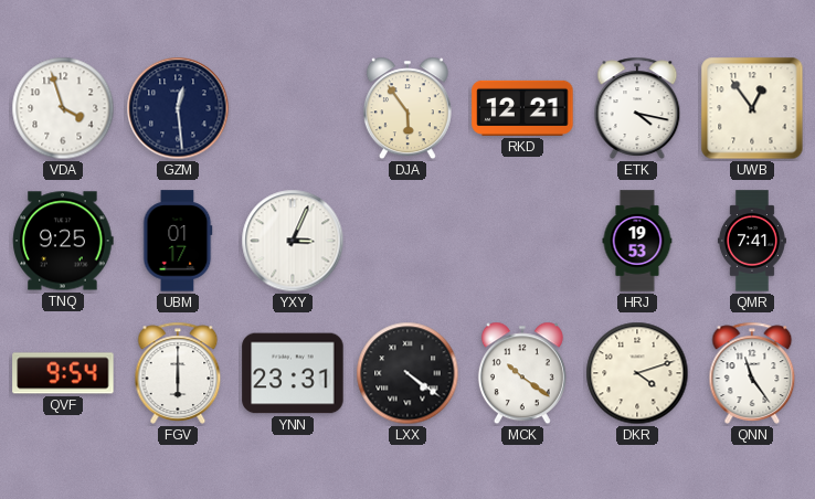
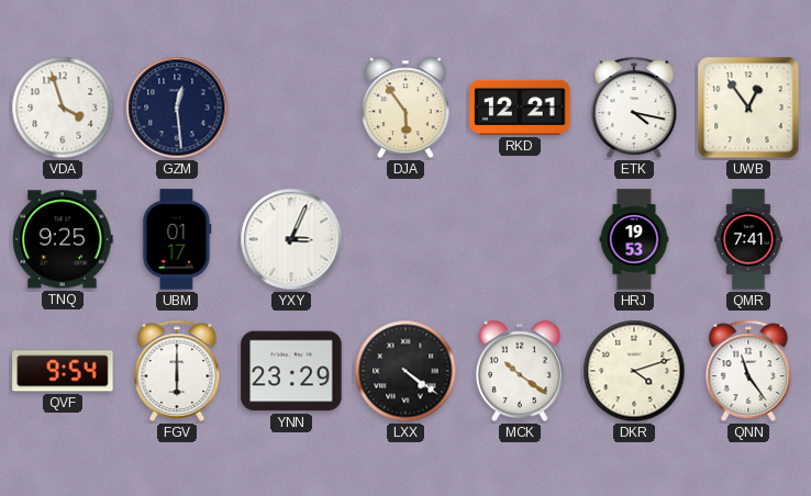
YNN: 23:31 -> 23:29
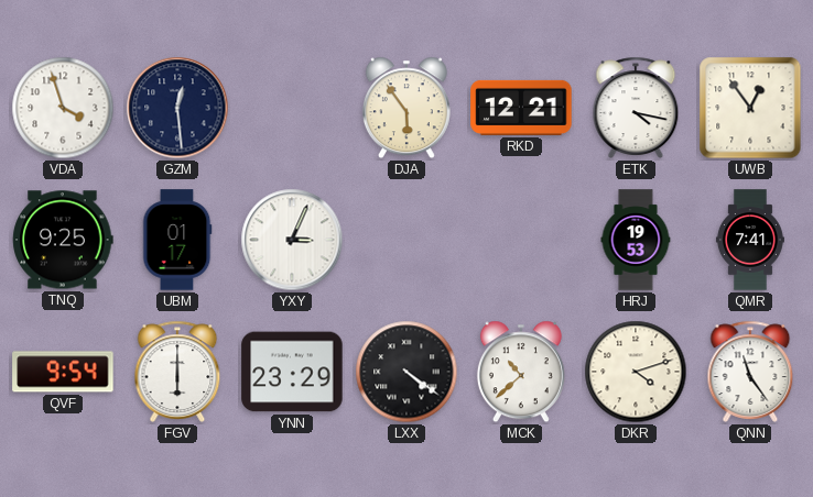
MCK: 10:21 -> 10:38
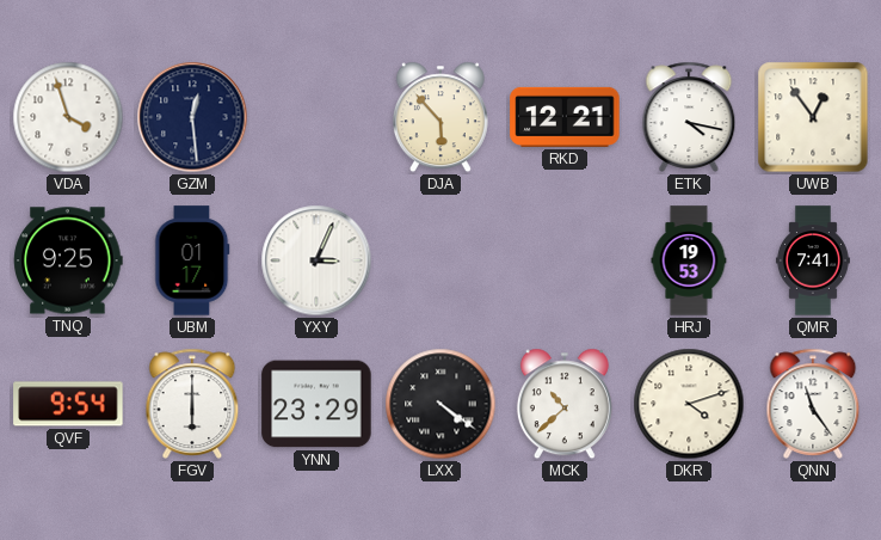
DJA: 5:54 -> 5:53
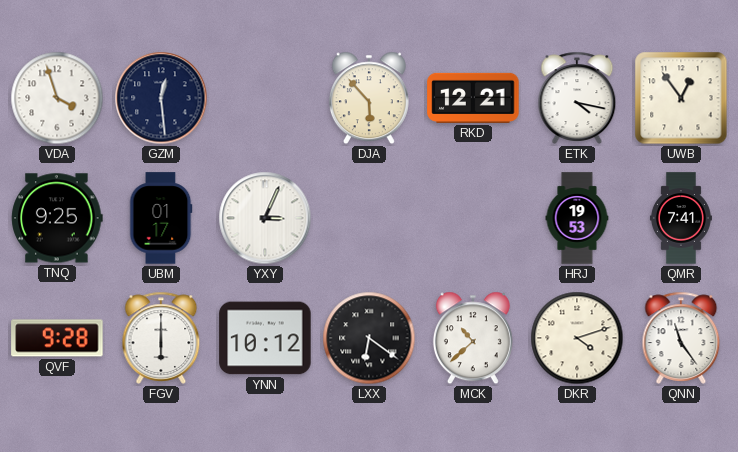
QVF: 9:54 -> 9:28
YNN: 23:29 -> 10:12
LXX: 4:21 -> 6:21
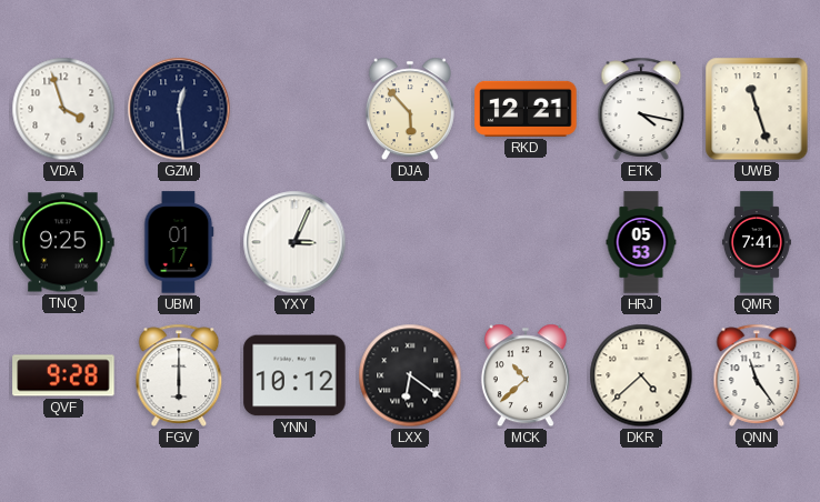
UWB: 12:54 -> 11:27
HRJ: 19:53 -> 05:53
DKR: 4:12 -> 4:38
